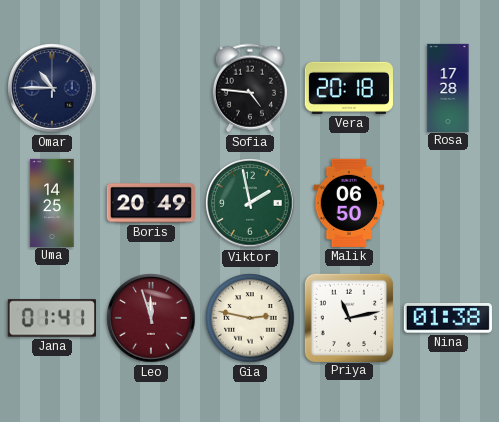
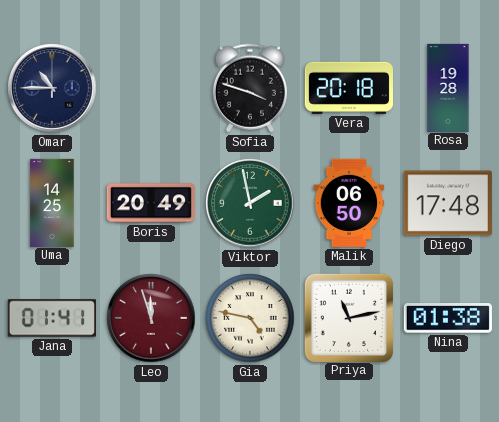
Sofia: 4:46 -> 3:48
Rosa: 17:28 -> 19:28
Diego: none -> 17:48
Gia: 2:47 -> 4:47
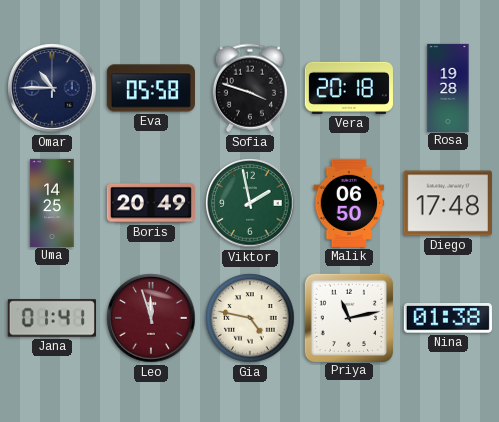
Eva: none -> 05:58
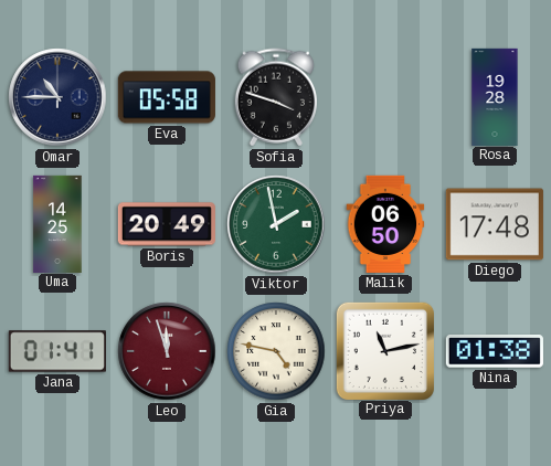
Vera: 20:18 -> none
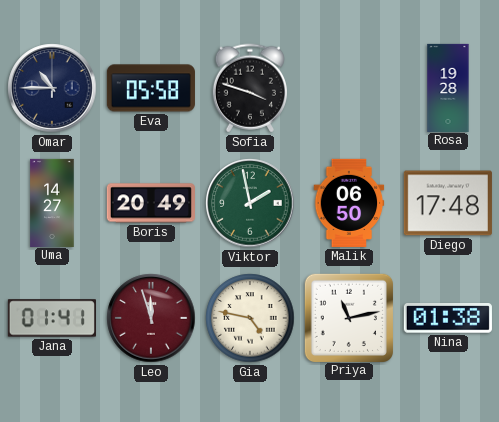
Uma: 14:25 -> 14:27
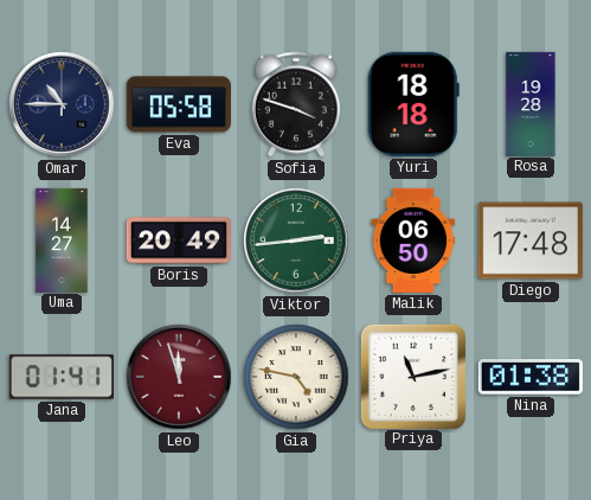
Yuri: none -> 18:18
Viktor: 1:58 -> 2:44
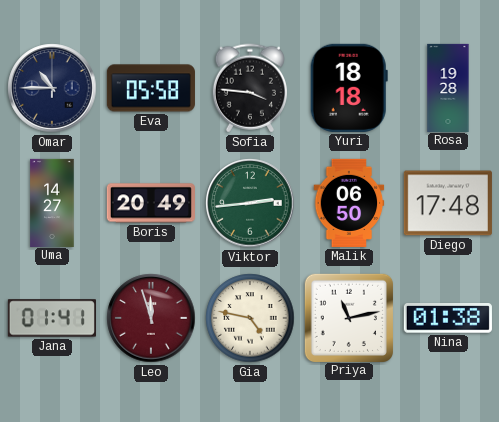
Sofia: 3:48 -> 3:46
